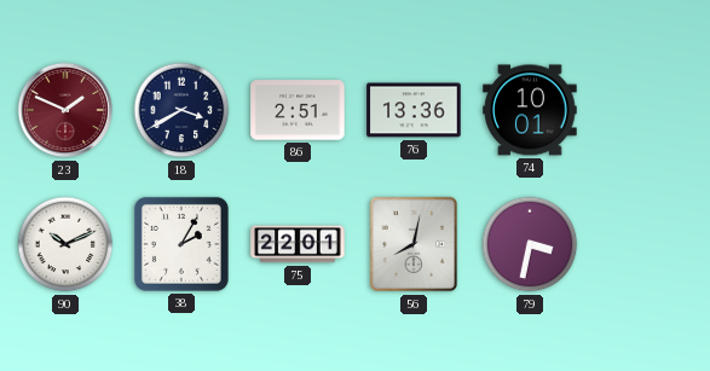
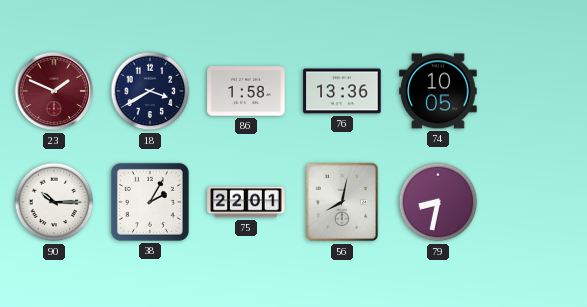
86: 2:51 -> 1:58
74: 10:01 -> 10:05
90: 10:11 -> 10:15
79: 3:32 -> 8:32
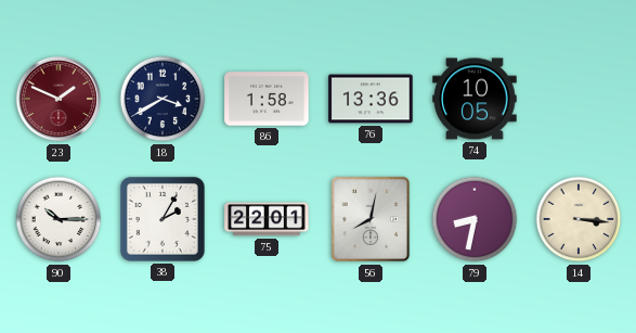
14: none -> 3:16
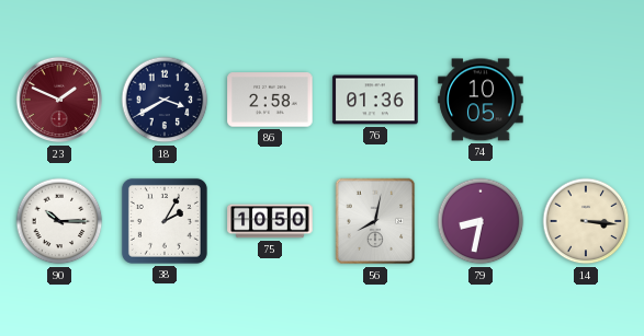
86: 1:58 -> 2:58
76: 13:36 -> 01:36
75: 22:01 -> 10:50
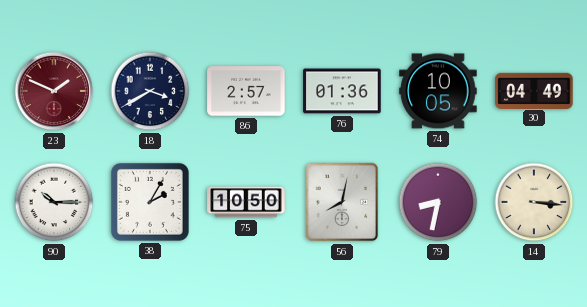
86: 2:58 -> 2:57
30: none -> 04:49
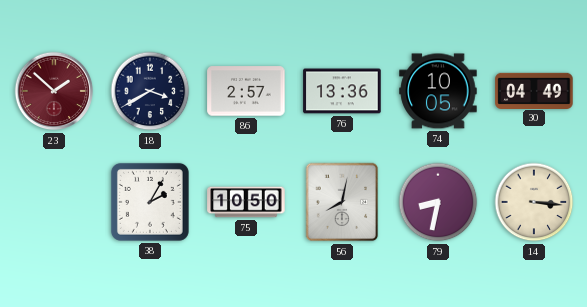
23: 1:49 -> 1:52
76: 01:36 -> 13:36
90: 10:15 -> none
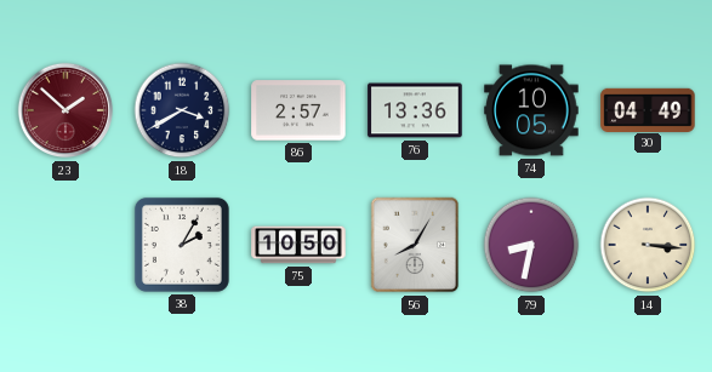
56: 8:02 -> 8:05
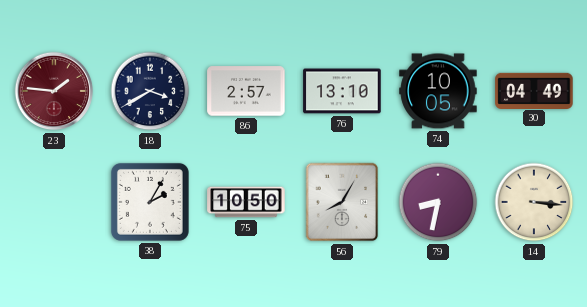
23: 1:52 -> 1:46
76: 13:36 -> 13:10
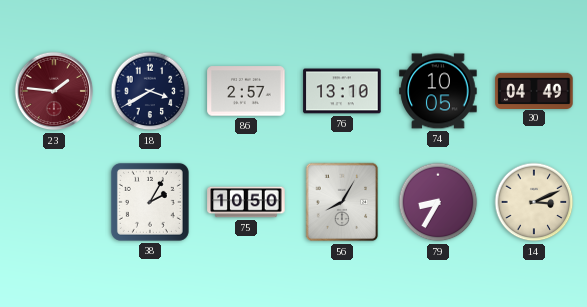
79: 8:32 -> 8:35
14: 3:16 -> 3:11
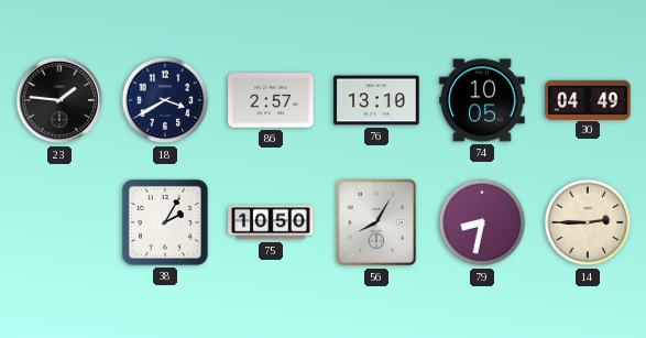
23 dial: burgundy -> black
79: 8:35 -> 8:32
14: 3:11 -> 2:45
